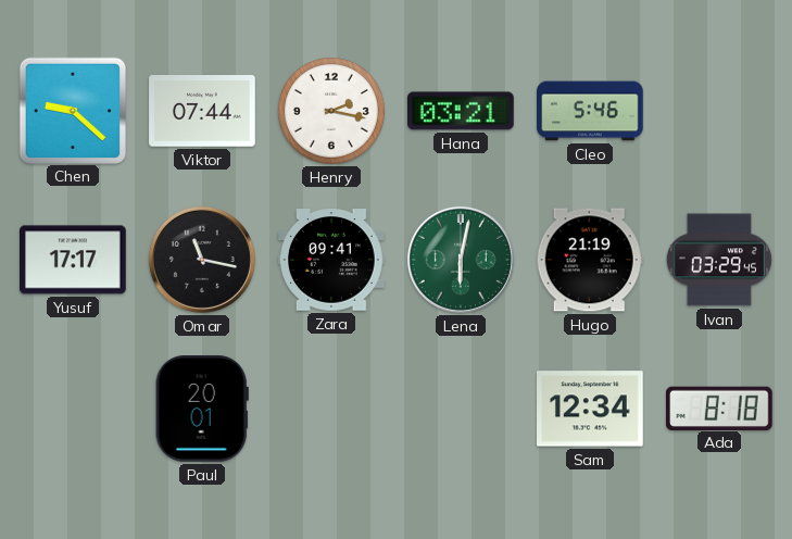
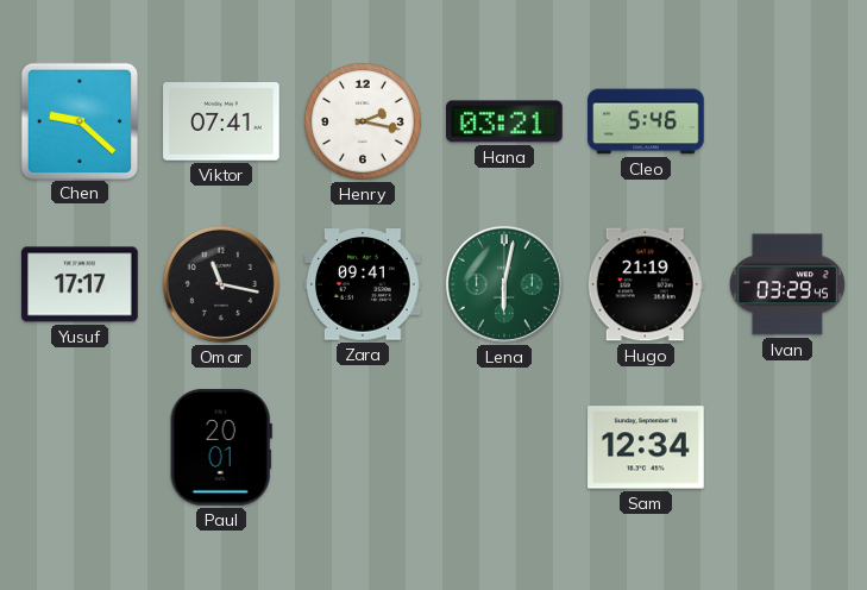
Viktor: 07:44 -> 07:41
Ada: 8:18 -> none
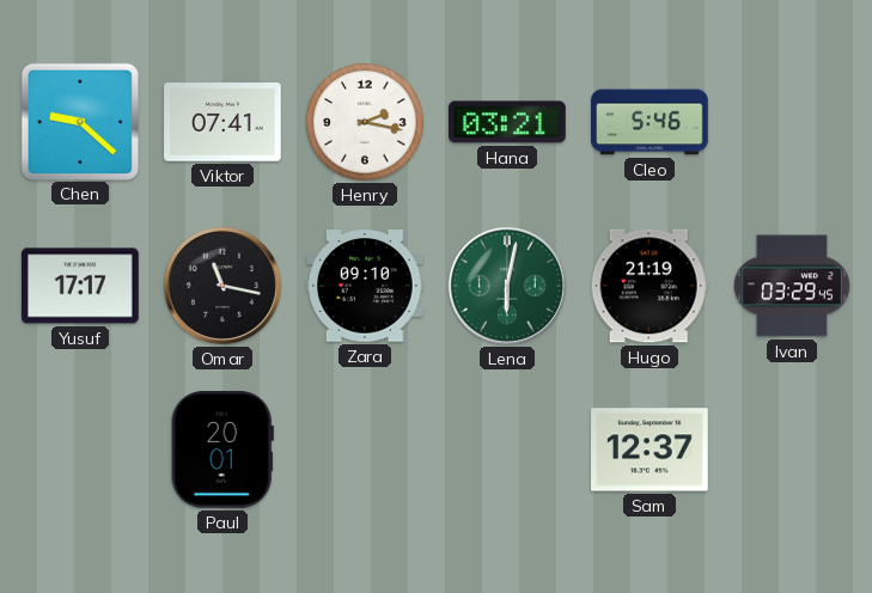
Zara: 09:41 -> 09:10
Sam: 12:34 -> 12:37
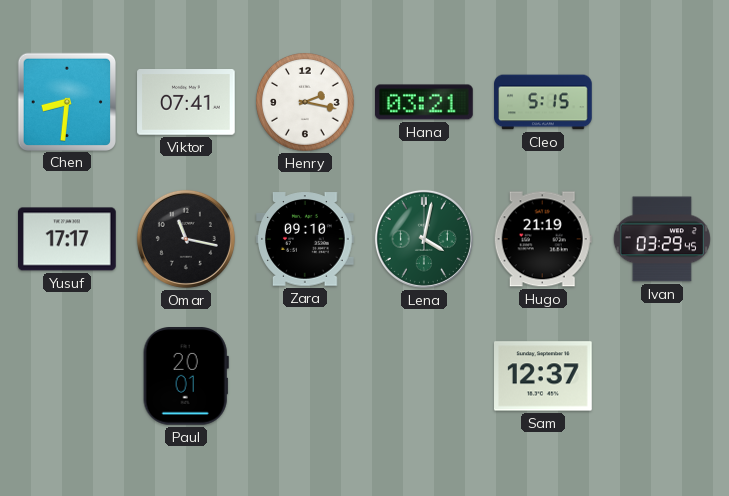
Chen: 9:22 -> 8:31
Cleo: 5:46 -> 5:15
Lena: 6:02 -> 4:02
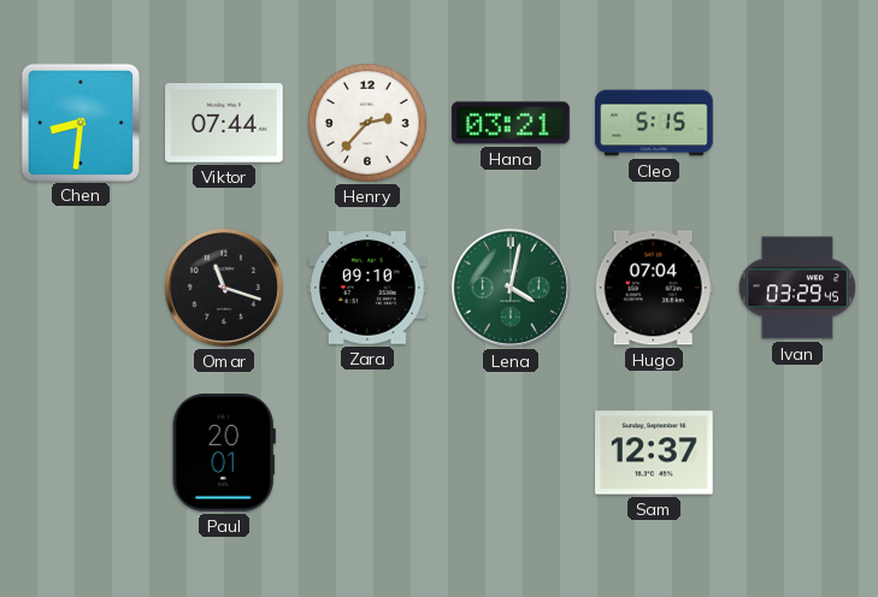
Viktor: 07:41 -> 07:44
Henry: 2:17 -> 2:37
Yusuf: 17:17 -> none
Omar: 11:17 -> 11:18
Hugo: 21:19 -> 07:04
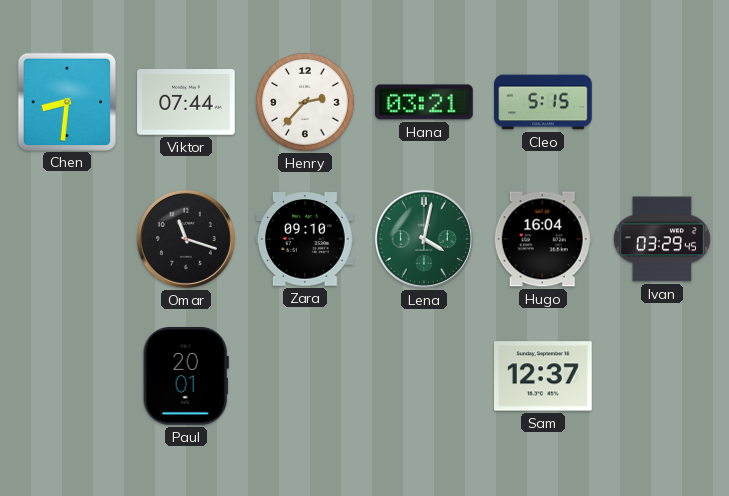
Hugo: 07:04 -> 16:04
